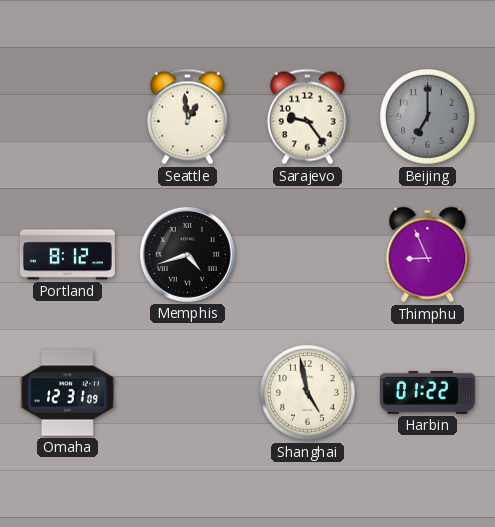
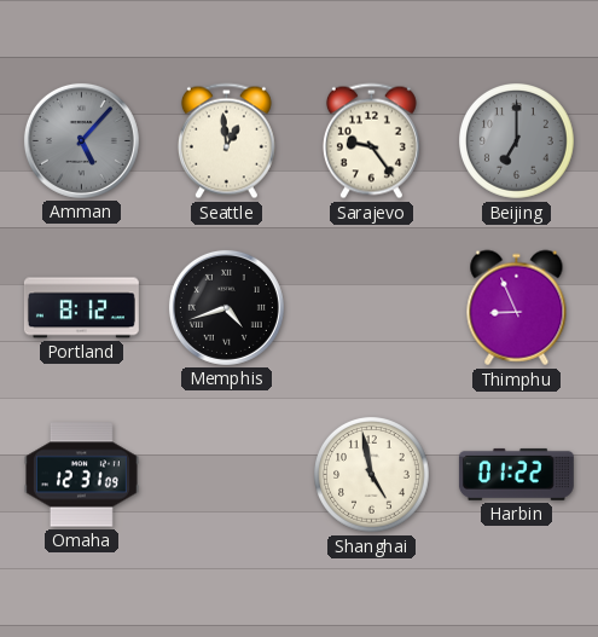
Amman: none -> 5:07
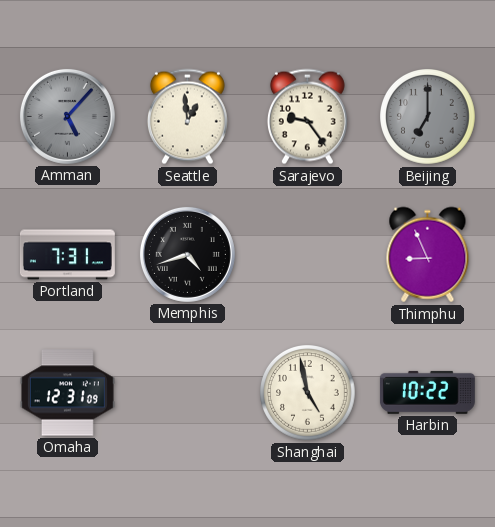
Portland: 8:12 -> 7:31
Harbin: 01:22 -> 10:22
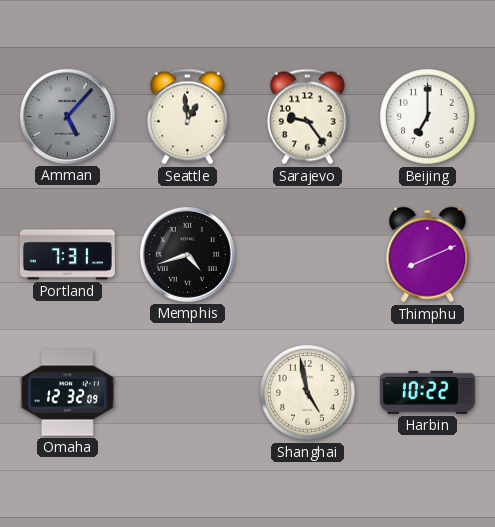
Beijing dial: grey -> white
Thimphu: 8:56 -> 8:11
Omaha: 12:31 -> 12:32
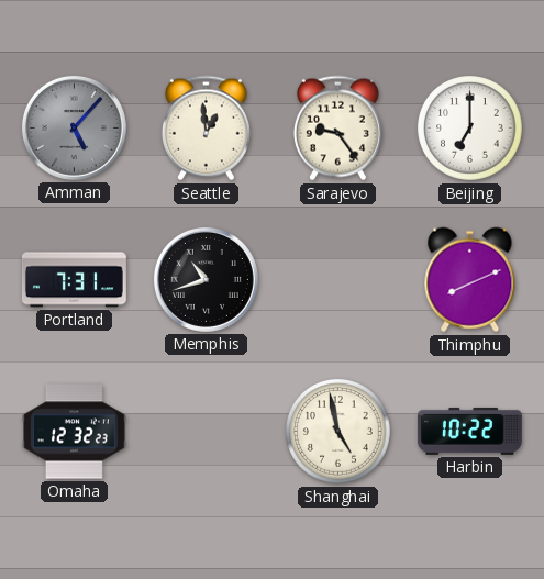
Memphis: 4:42 -> 10:42
Omaha: 12:32:09 -> 12:32:23
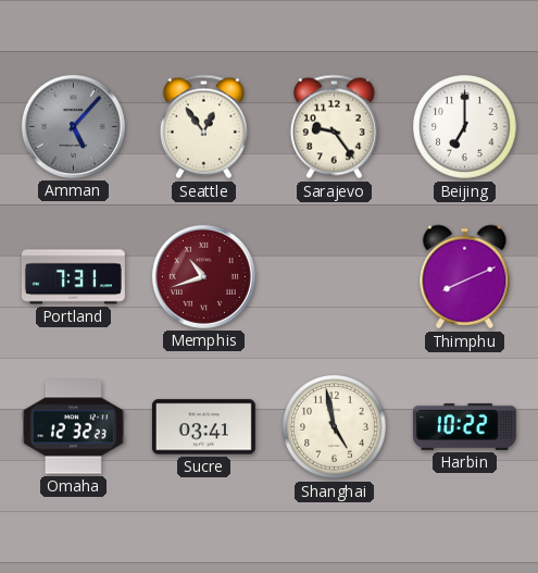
Seattle: 12:59 -> 12:54
Memphis dial: black -> burgundy
Sucre: none -> 03:41
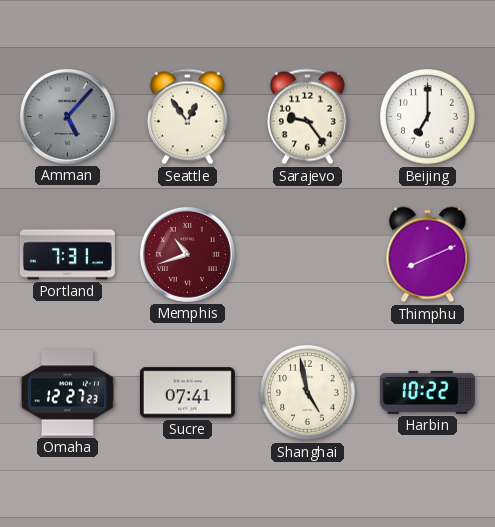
Omaha: 12:32 -> 12:27
Sucre: 03:41 -> 07:41
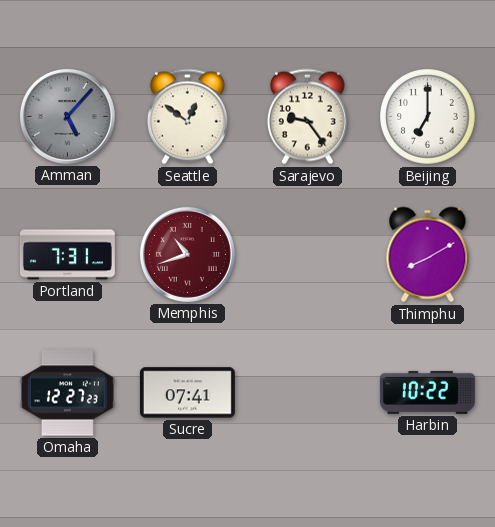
Seattle: 12:54 -> 12:51
Thimphu: 8:11 -> 8:10
Shanghai: 4:58 -> none
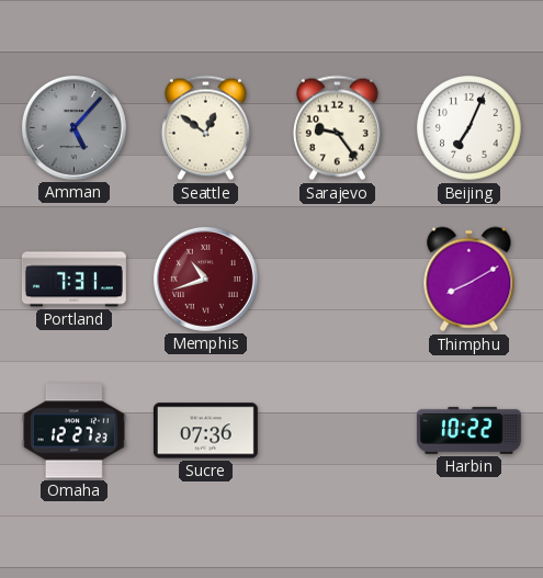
Beijing: 7:00 -> 7:04
Sucre: 07:41 -> 07:36
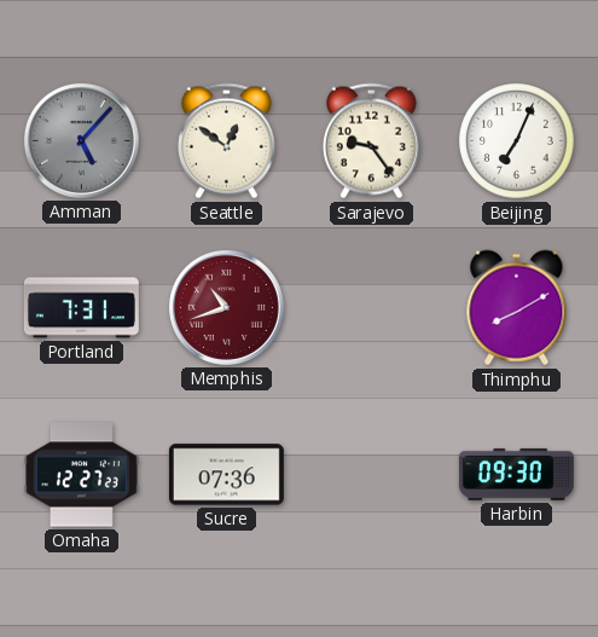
Harbin: 10:22 -> 09:30
